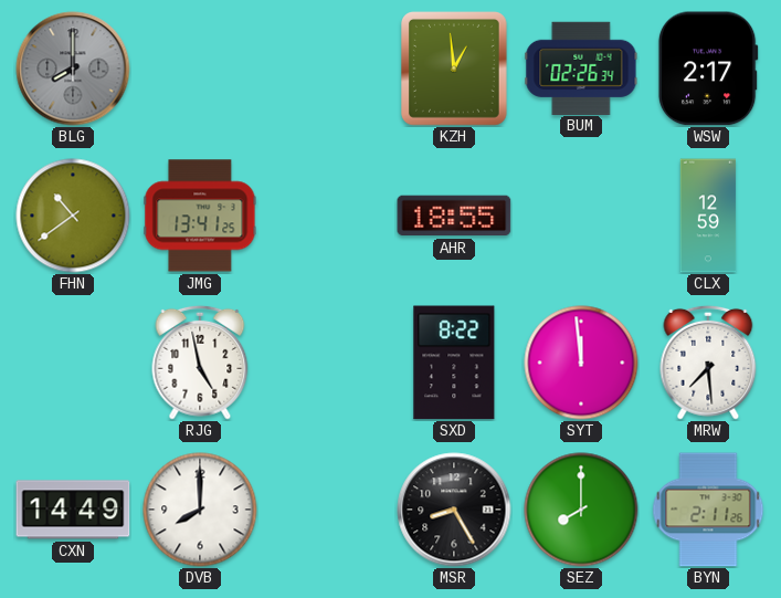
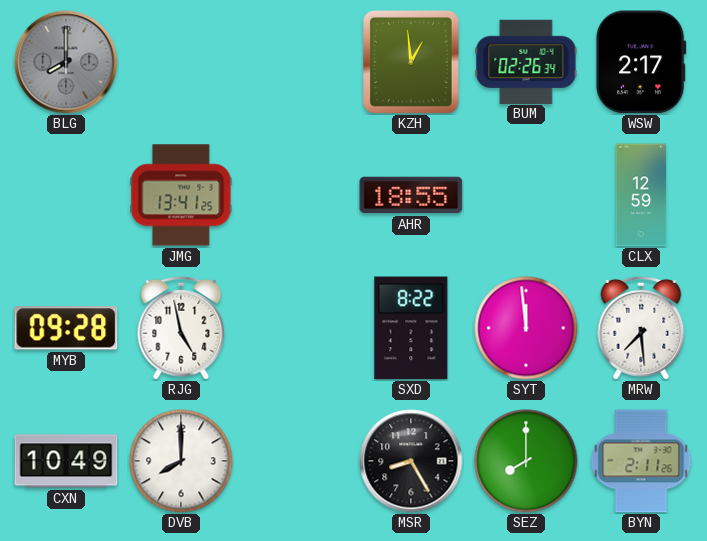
FHN: 10:39 -> none
MYB: none -> 09:28
CXN: 14:49 -> 10:49
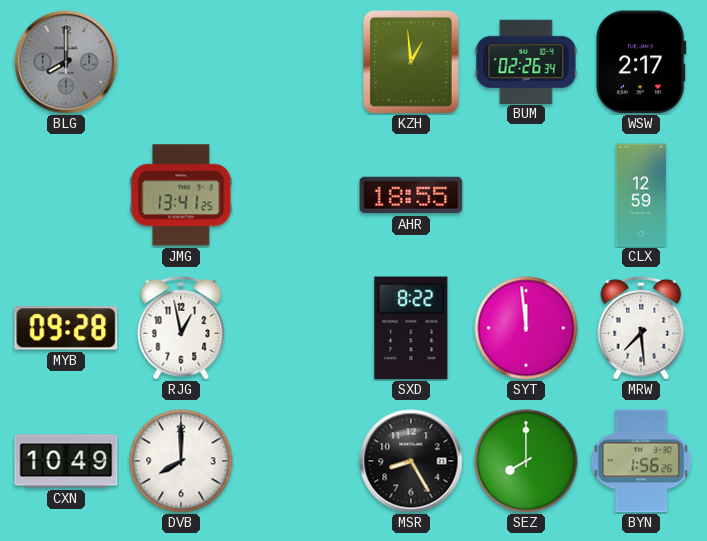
RJG: 4:58 -> 12:58
BYN: 2:11 -> 1:56
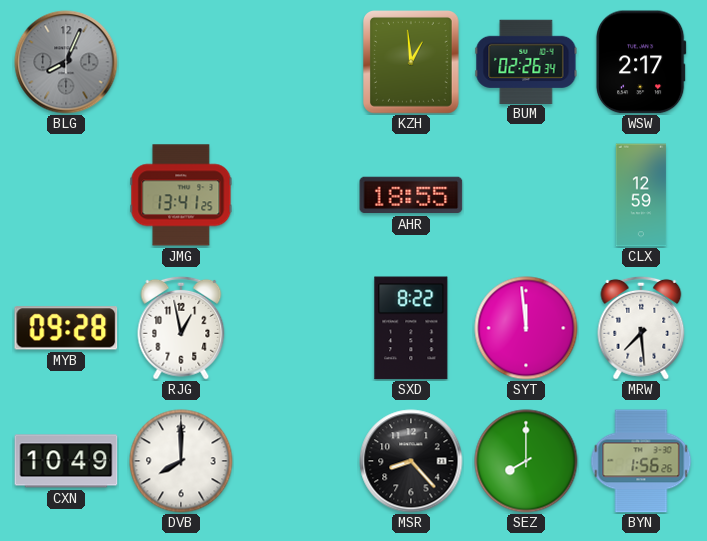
BLG: 8:00 -> 8:04
MSR: 8:25 -> 8:23
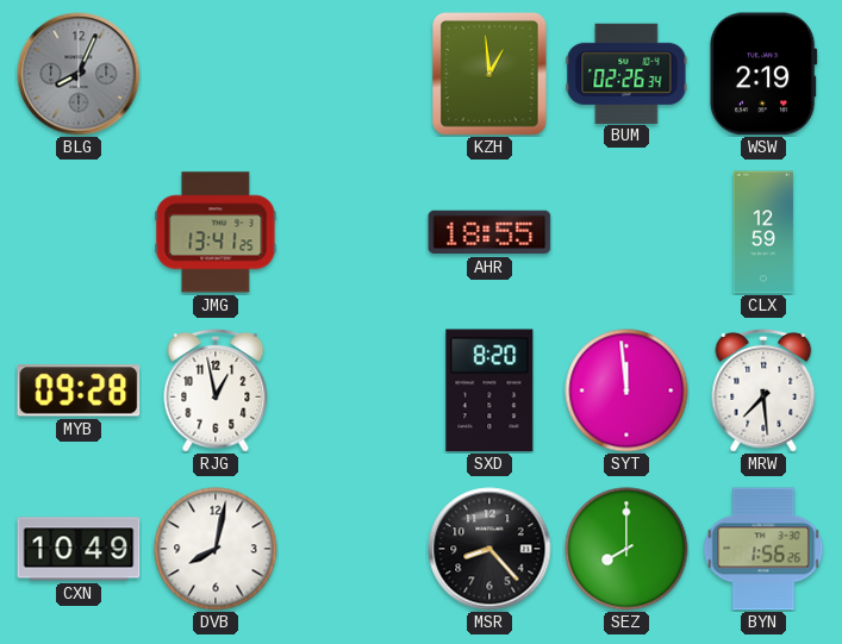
WSW: 2:17 -> 2:19
SXD: 8:22 -> 8:20
DVB: 8:00 -> 8:02
